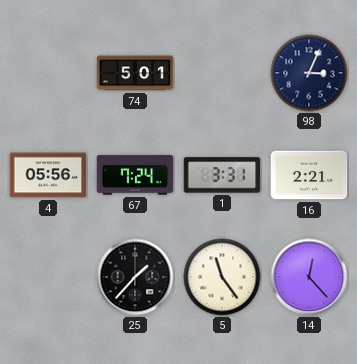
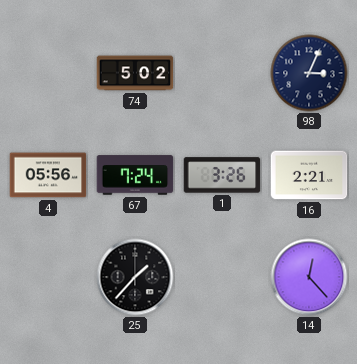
74: 5:01 -> 5:02
1: 3:31 -> 3:26
5: 11:24 -> none
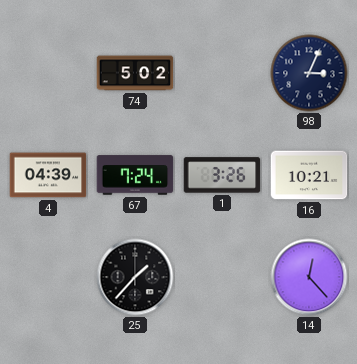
4: 05:56 -> 04:39
16: 2:21 -> 10:21
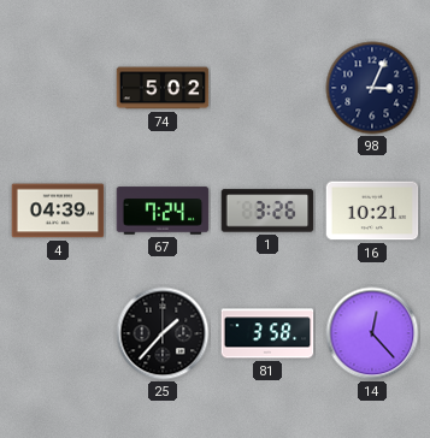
81: none -> 3:58
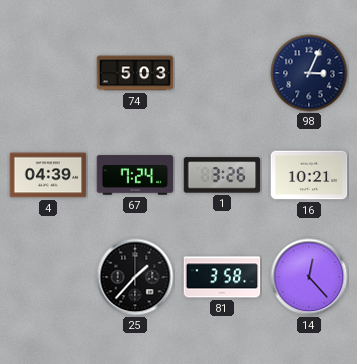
74: 5:02 -> 5:03
